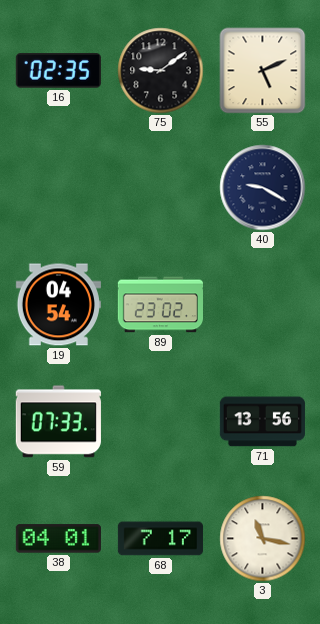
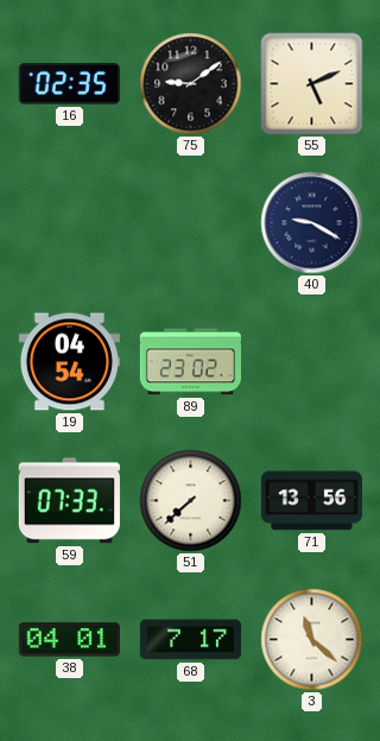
51: none -> 7:38
3: 11:17 -> 11:22
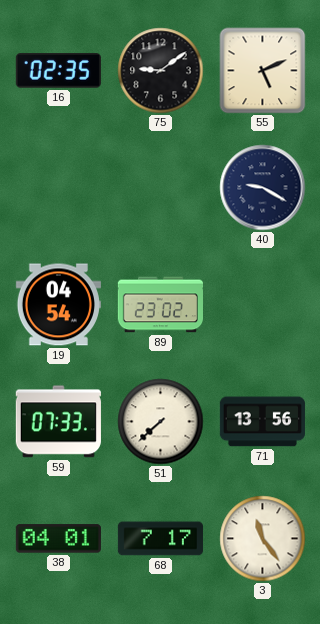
3: 11:22 -> 11:24
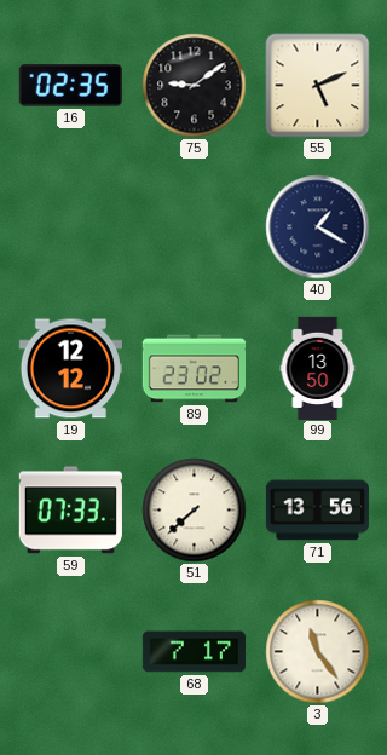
40: 9:20 -> 1:20
19: 04:54 -> 12:12
99: none -> 13:50
38: 04:01 -> none
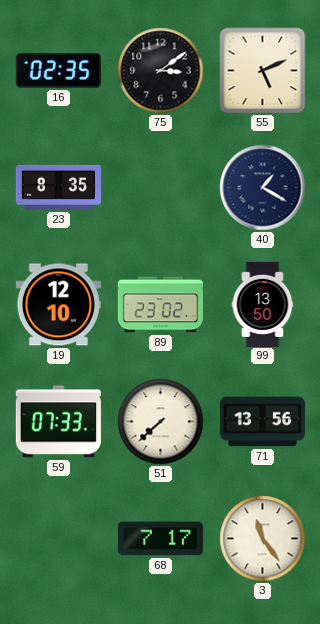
75: 9:09 -> 3:09
23: none -> 8:35
19: 12:12 -> 12:10
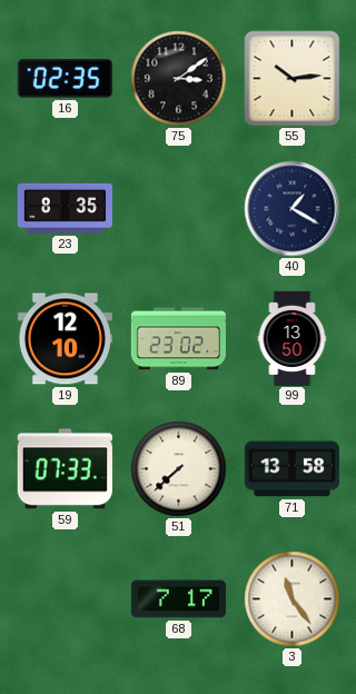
55: 5:11 -> 10:14
71: 13:56 -> 13:58
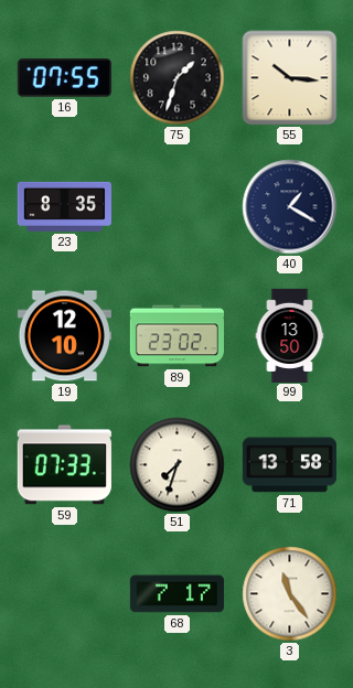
16: 02:35 -> 07:55
75: 3:09 -> 1:33
55: 10:14 -> 10:16
51: 7:38 -> 7:33
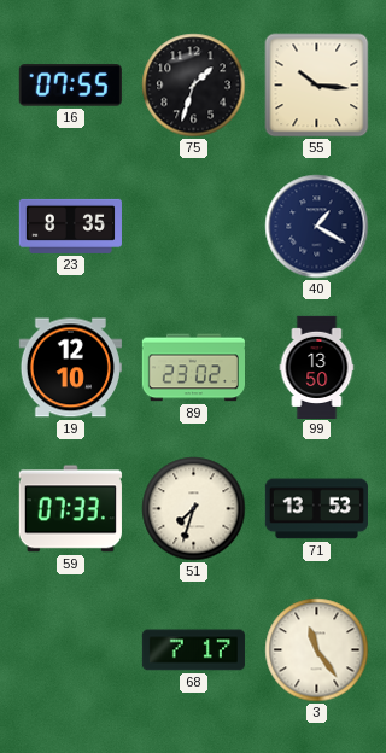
71: 13:58 -> 13:53
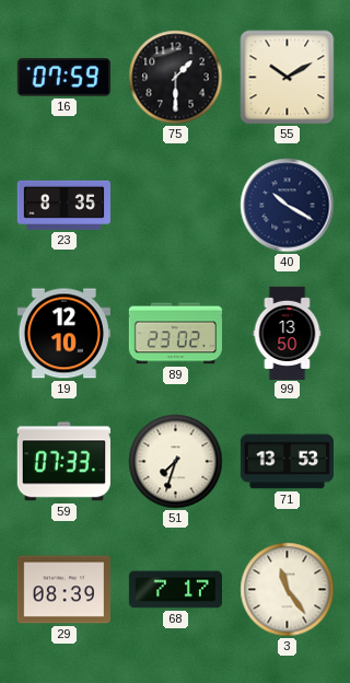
16: 07:55 -> 07:59
75: 1:33 -> 1:30
55: 10:16 -> 10:10
40: 1:20 -> 10:20
29: none -> 08:39
